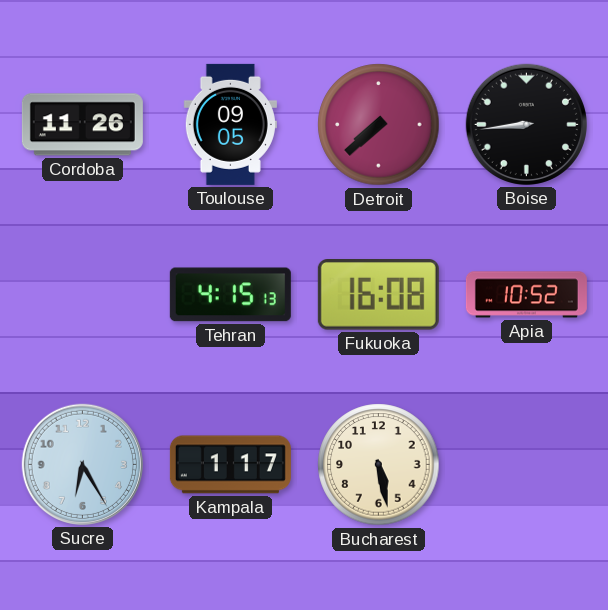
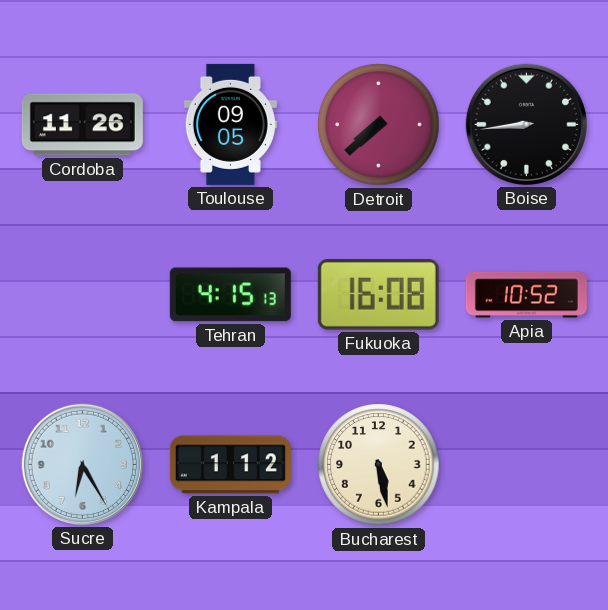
Kampala: 1:17 -> 1:12
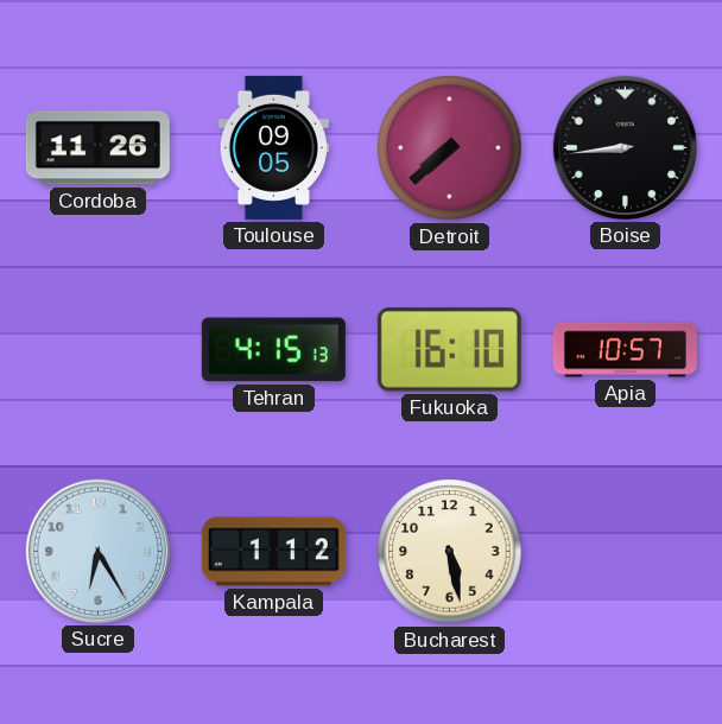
Fukuoka: 16:08 -> 16:10
Apia: 10:52 -> 10:57
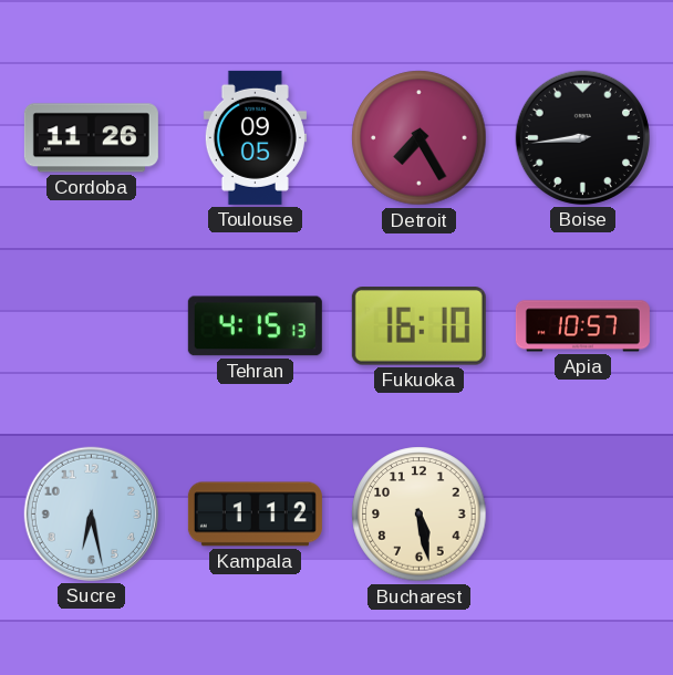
Detroit: 7:38 -> 7:25
Sucre: 6:25 -> 6:28
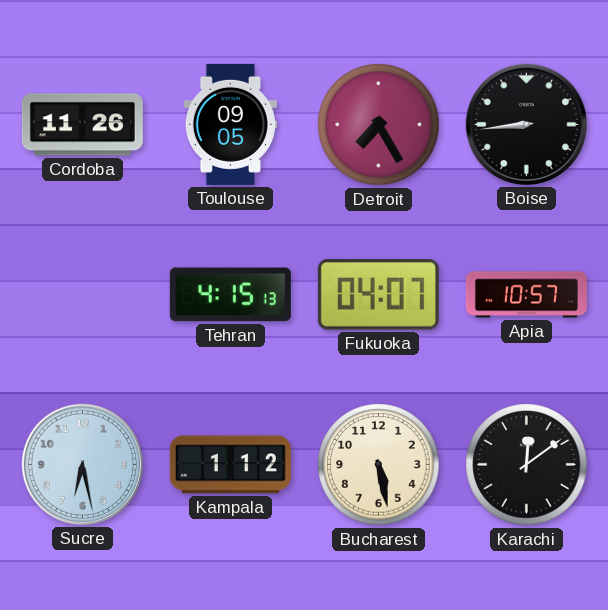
Fukuoka: 16:10 -> 04:07
Karachi: none -> 12:09
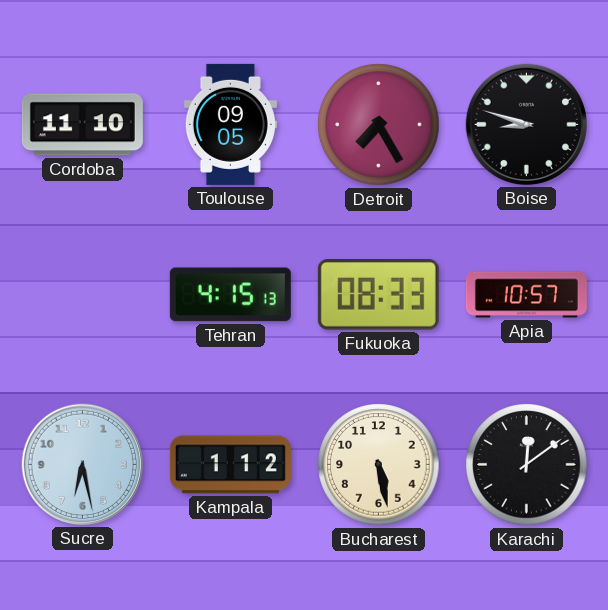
Cordoba: 11:26 -> 11:10
Boise: 8:44 -> 8:48
Fukuoka: 04:07 -> 08:33
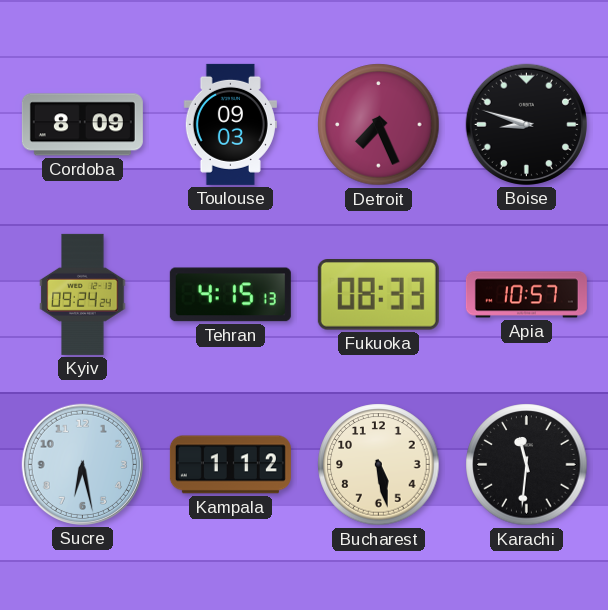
Cordoba: 11:10 -> 8:09
Toulouse: 09:05 -> 09:03
Detroit: 7:25 -> 7:26
Kyiv: none -> 09:24
Karachi: 12:09 -> 11:31
